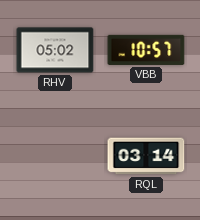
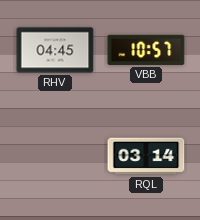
RHV: 05:02 -> 04:45
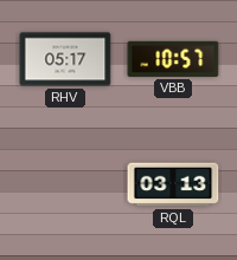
RHV: 04:45 -> 05:17
RQL: 03:14 -> 03:13
